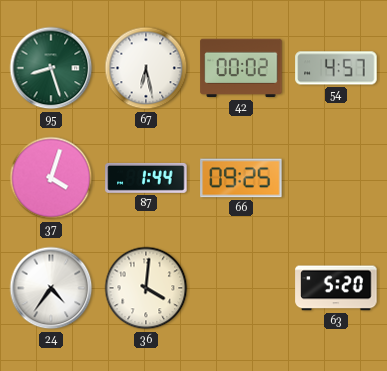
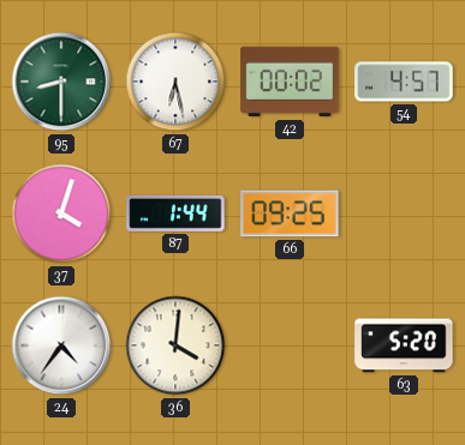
95: 8:27 -> 8:30
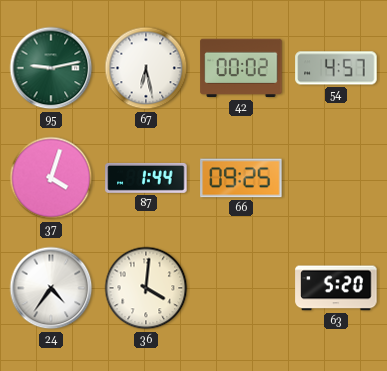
95: 8:30 -> 9:13
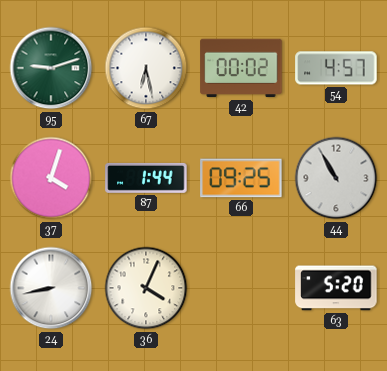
95: 9:13 -> 9:12
44: none -> 10:55
24: 4:36 -> 8:43
36: 4:01 -> 4:04
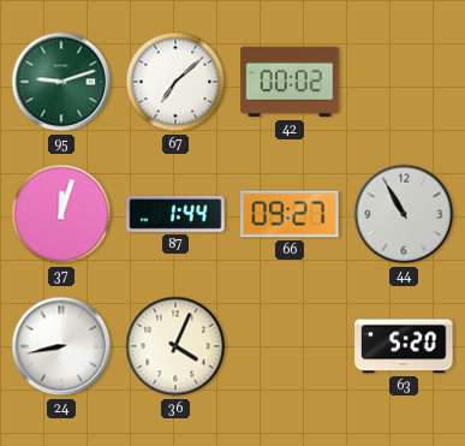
67: 6:28 -> 7:08
54: 4:57 -> none
37: 4:03 -> 12:03
66: 09:25 -> 09:27
